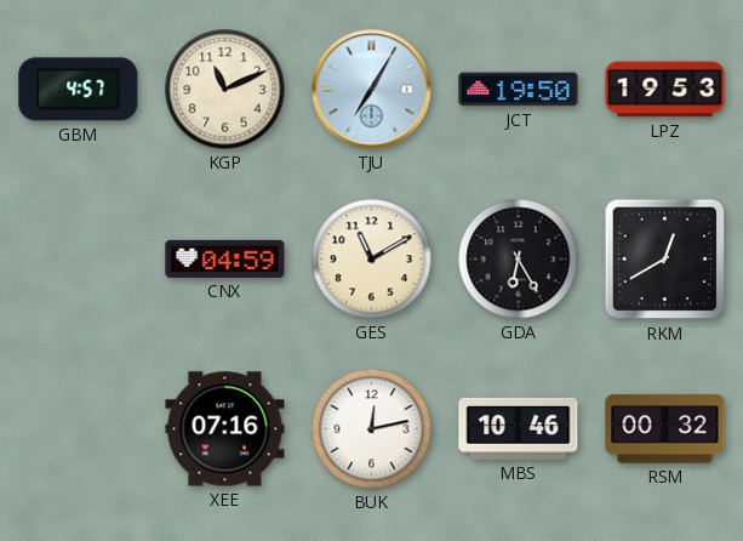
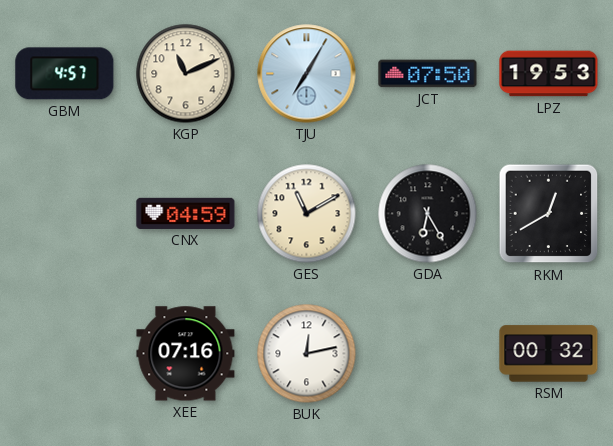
JCT: 19:50 -> 07:50
MBS: 10:46 -> none
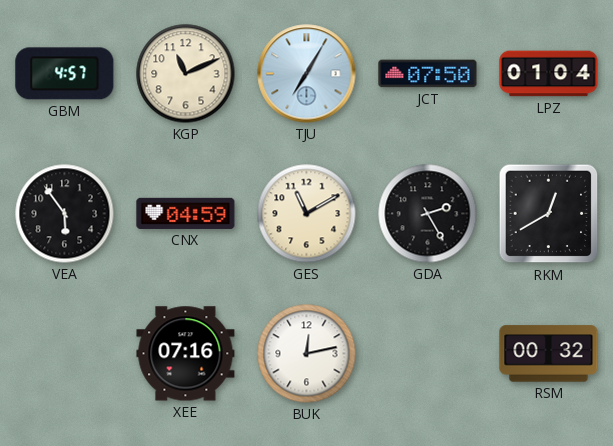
LPZ: 19:53 -> 01:04
VEA: none -> 5:54
GDA: 6:25 -> 2:25
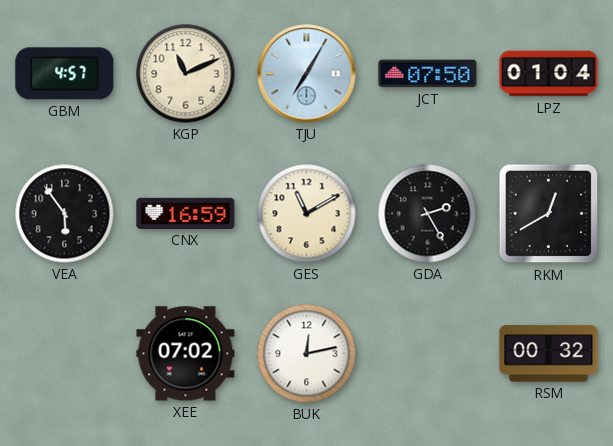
CNX: 04:59 -> 16:59
XEE: 07:16 -> 07:02
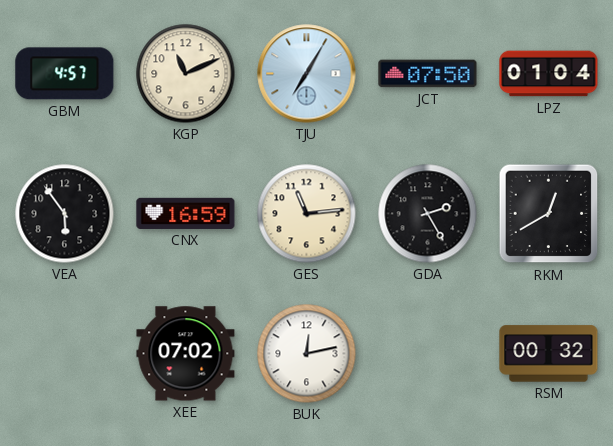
GES: 11:10 -> 11:14
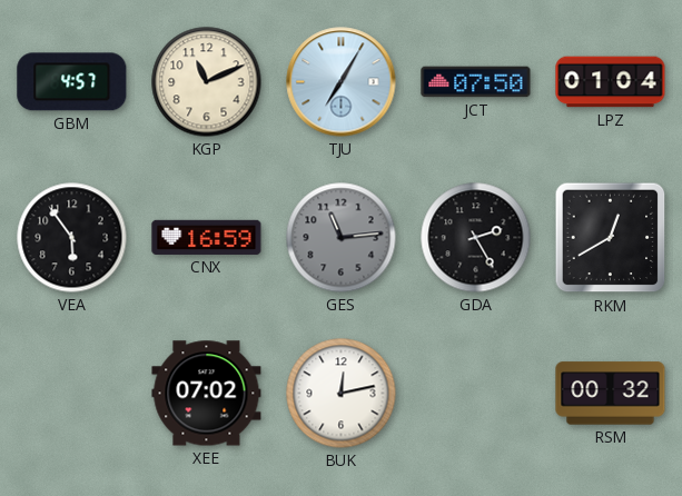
GES dial: cream -> grey
